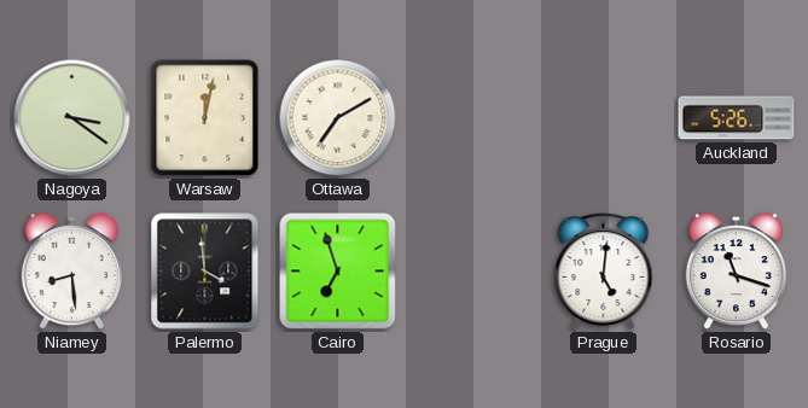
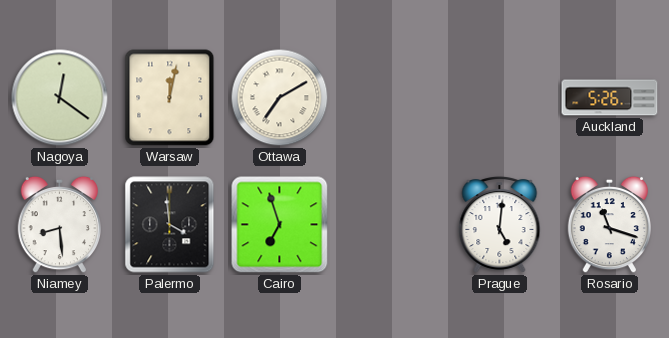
Nagoya: 3:21 -> 12:21
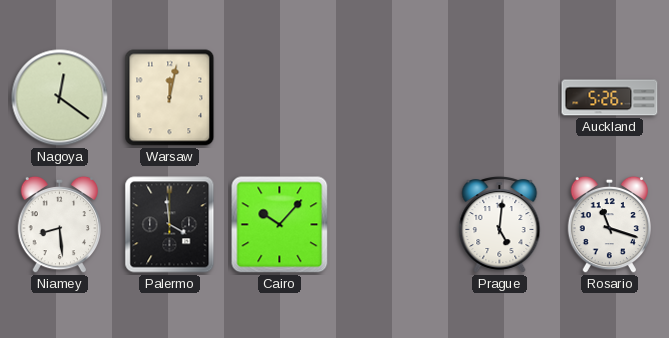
Ottawa: 7:10 -> none
Cairo: 6:57 -> 10:07
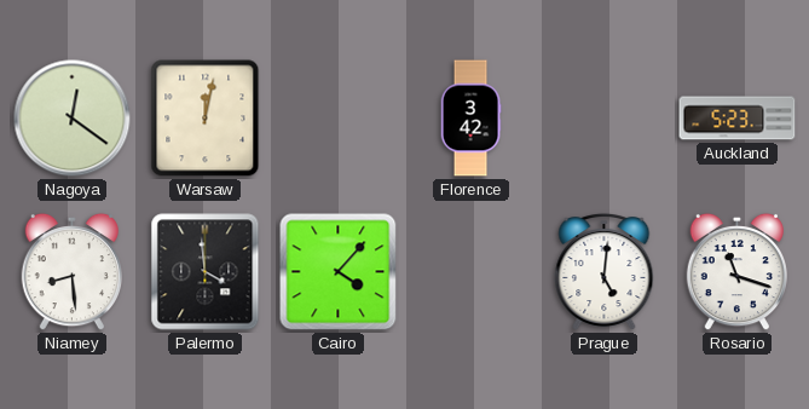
Florence: none -> 3:42
Auckland: 5:26 -> 5:23
Cairo: 10:07 -> 4:07
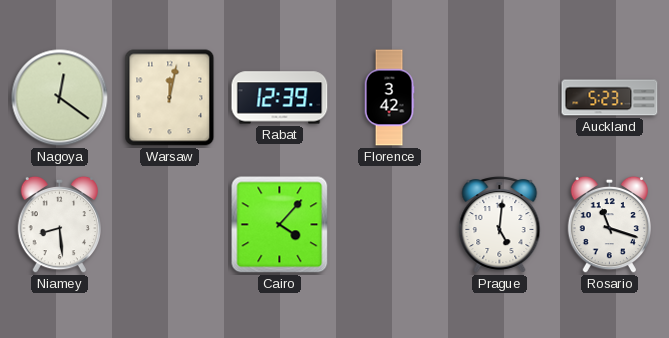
Rabat: none -> 12:39
Palermo: 3:59 -> none
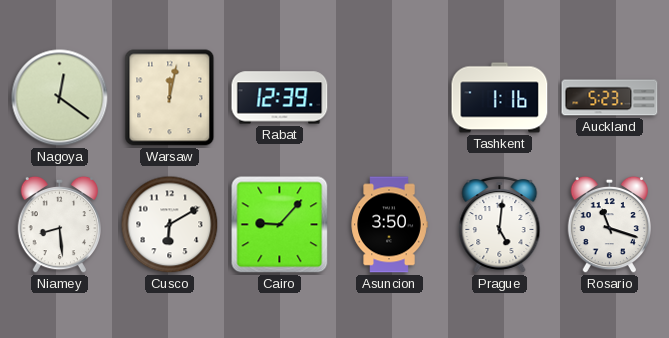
Florence: 3:42 -> none
Tashkent: none -> 1:16
Cusco: none -> 6:10
Cairo: 4:07 -> 9:07
Asuncion: none -> 3:50
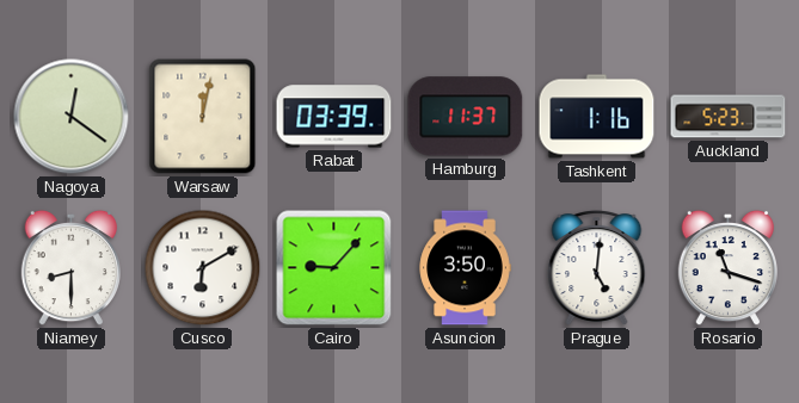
Rabat: 12:39 -> 03:39
Hamburg: none -> 11:37
Niamey: 8:29 -> 8:30
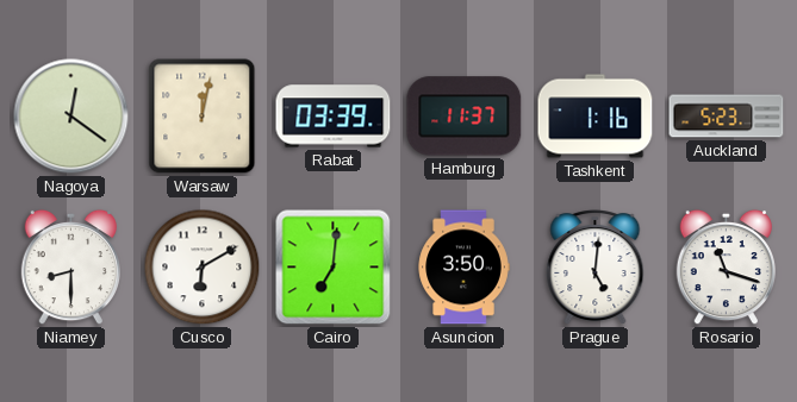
Cairo: 9:07 -> 7:01
